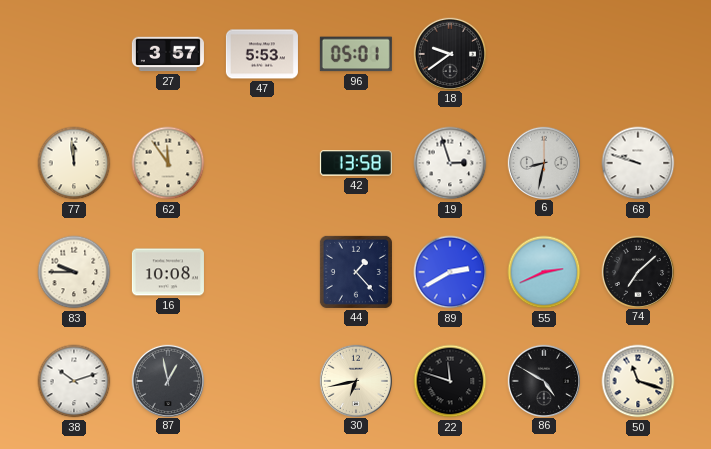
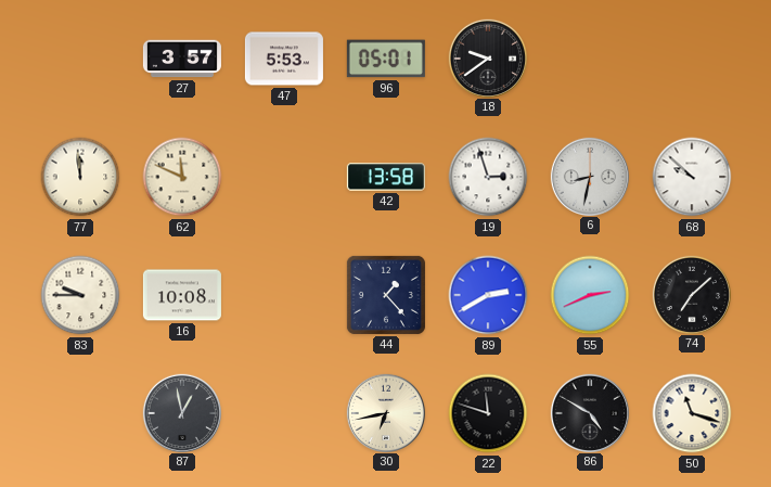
62: 11:54 -> 11:49
68: 9:48 -> 9:52
38: 10:12 -> none
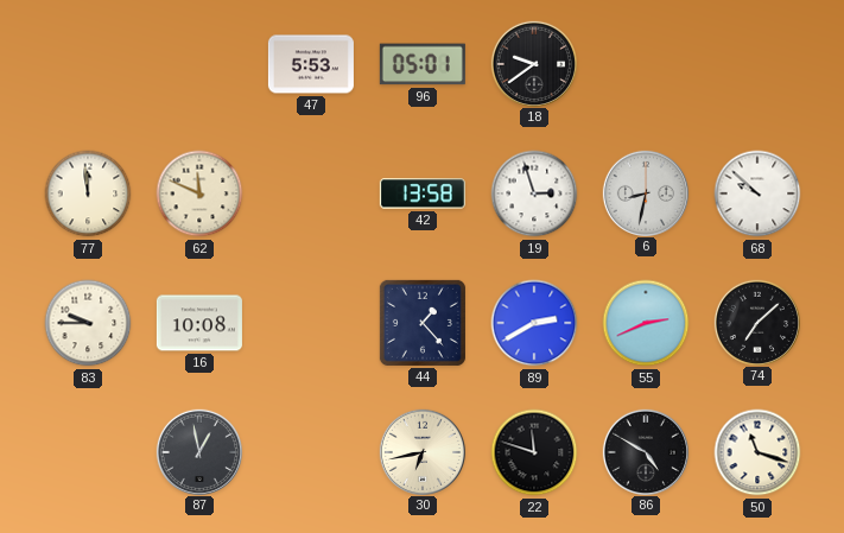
27: 3:57 -> none
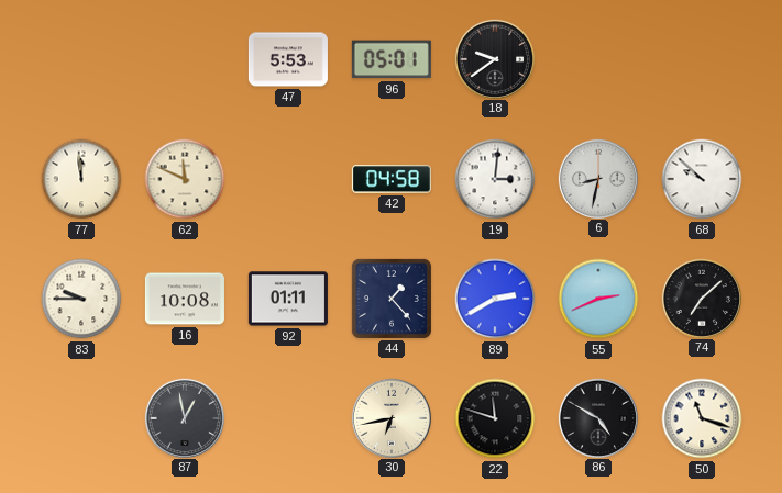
42: 13:58 -> 04:58
19: 2:57 -> 3:01
92: none -> 01:11
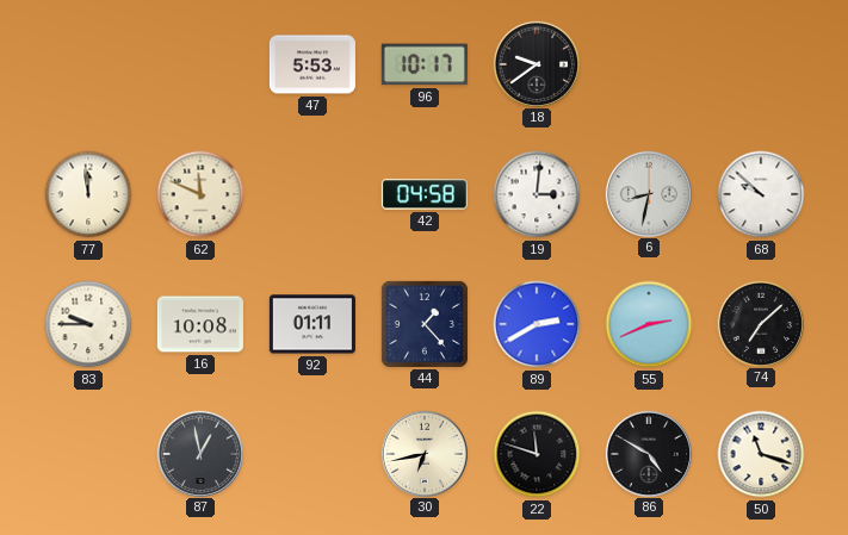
96: 05:01 -> 10:17
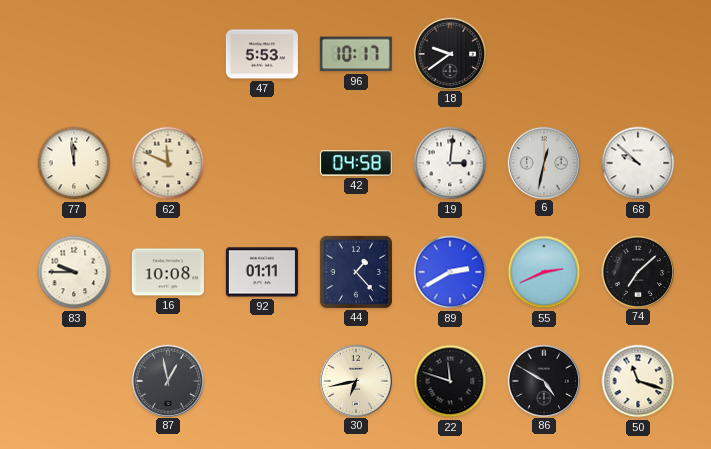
6: 8:32 -> 12:32
